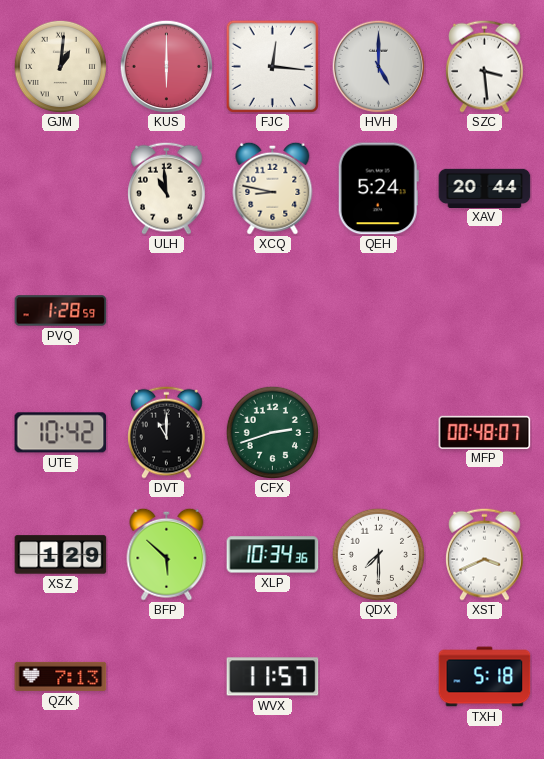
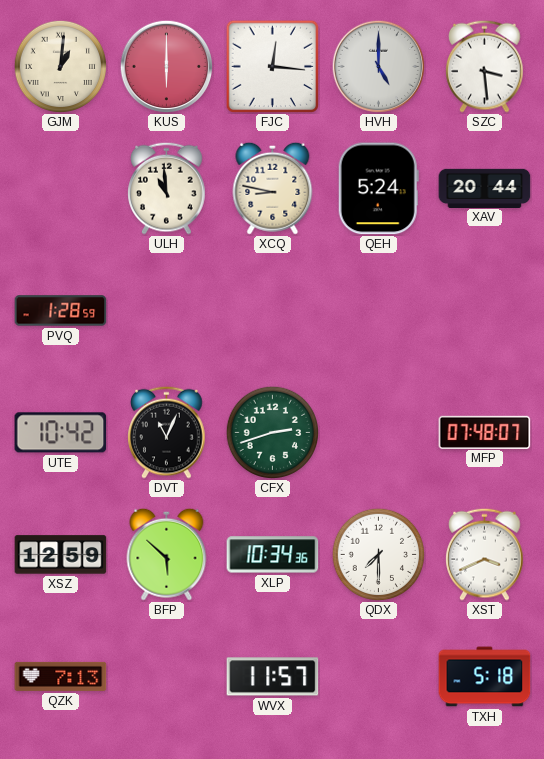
DVT: 11:00 -> 11:04
MFP: 00:48 -> 07:48
XSZ: 1:29 -> 12:59
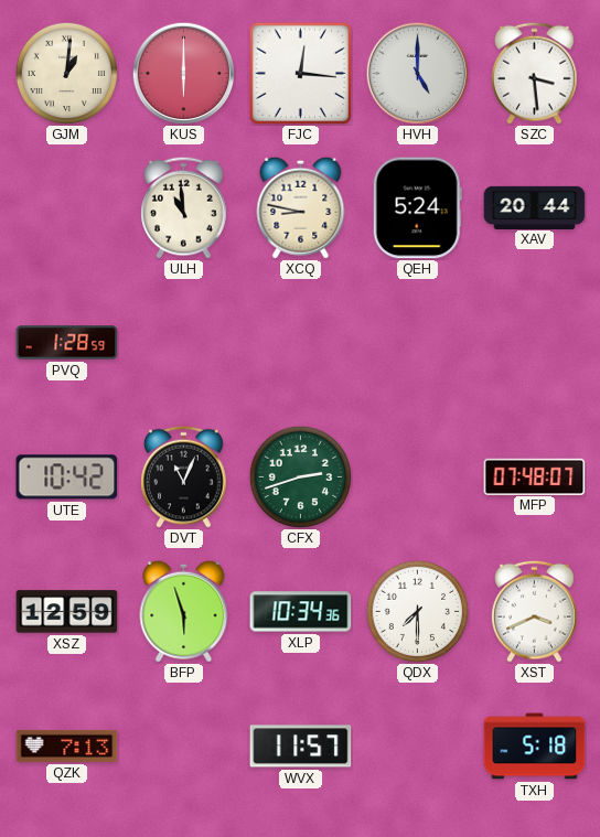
BFP: 5:52 -> 5:57
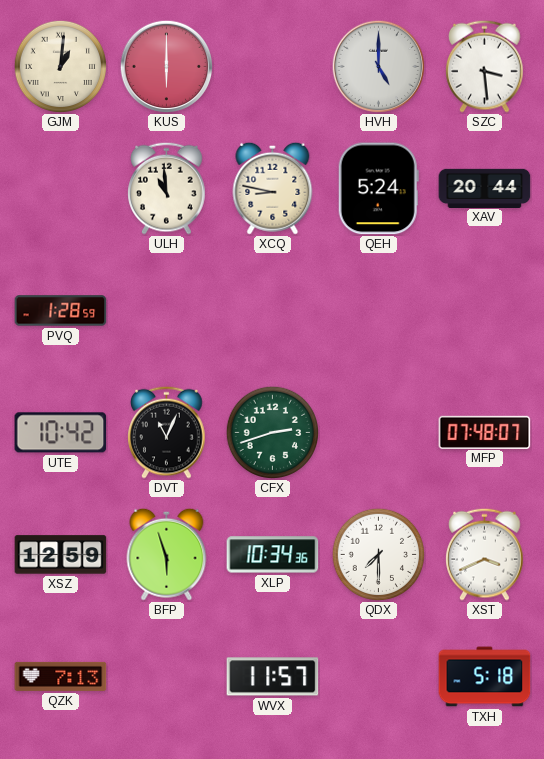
FJC: 12:16 -> none
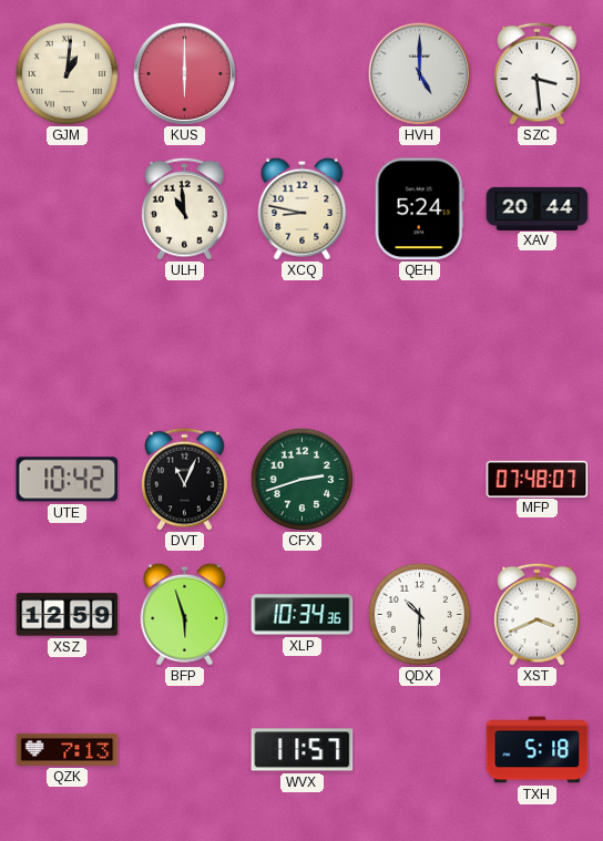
PVQ: 1:28 -> none
QDX: 7:30 -> 10:30
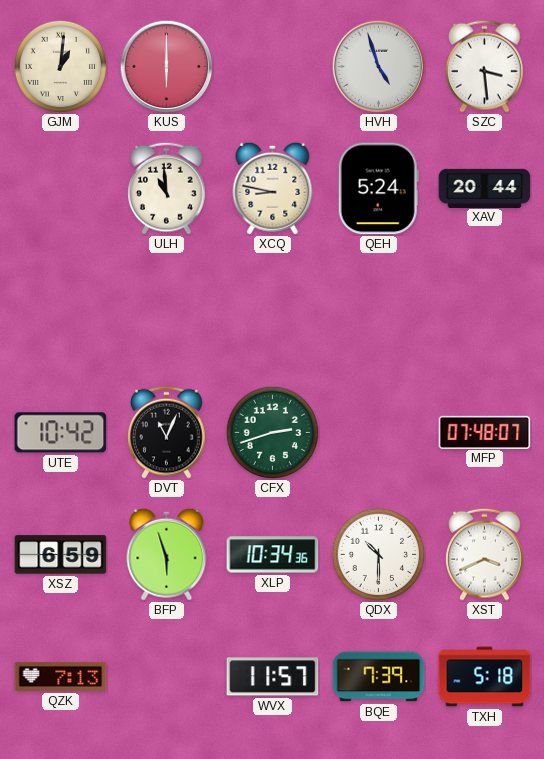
HVH: 5:00 -> 4:57
XSZ: 12:59 -> 6:59
BQE: none -> 7:39
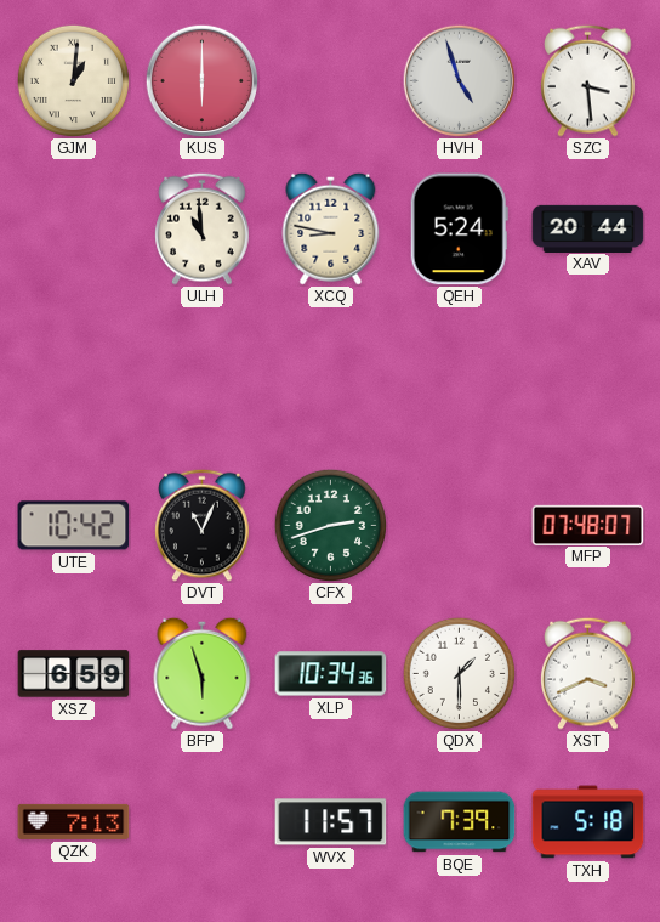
QDX: 10:30 -> 1:30
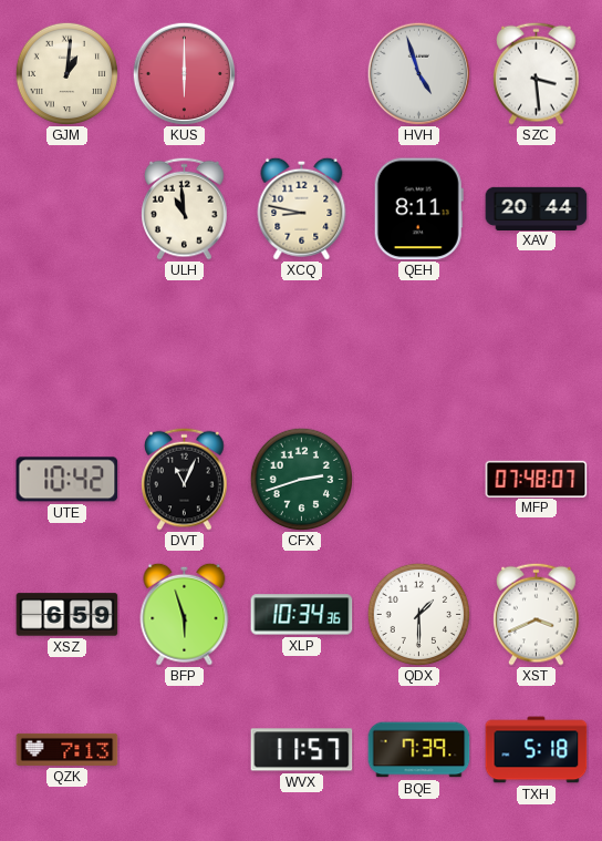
QEH: 5:24 -> 8:11
